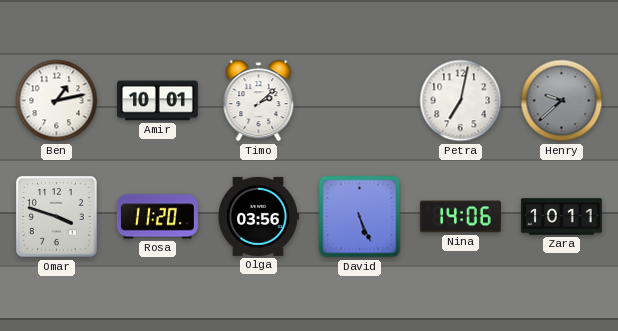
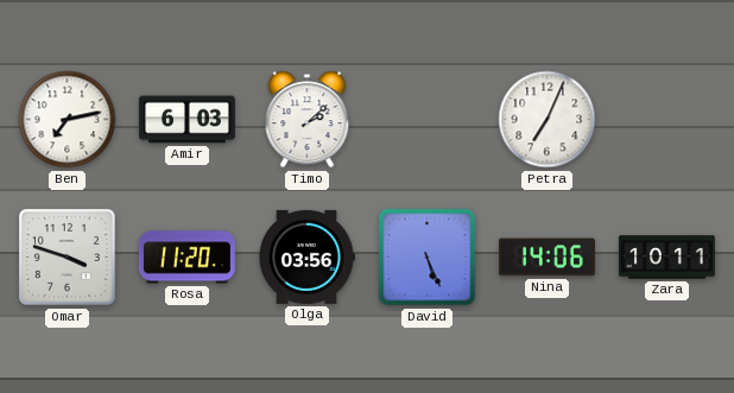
Ben: 1:13 -> 7:13
Amir: 10:01 -> 6:03
Petra: 7:02 -> 7:04
Henry: 9:38 -> none
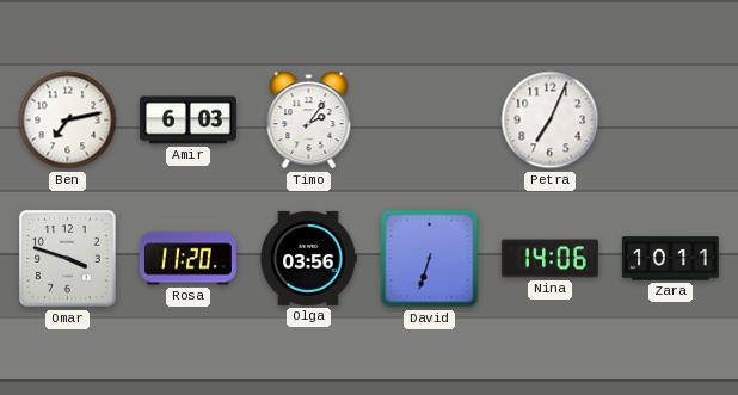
Timo: 2:08 -> 2:06
David: 5:26 -> 6:33
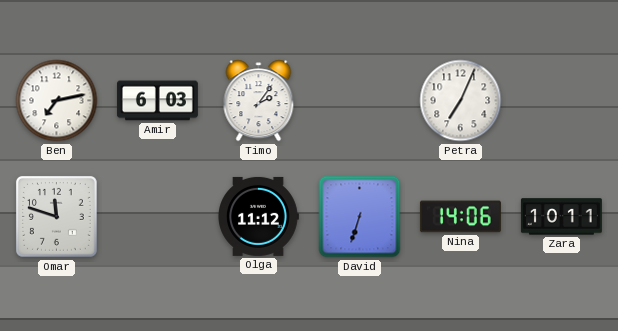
Omar: 3:48 -> 11:48
Rosa: 11:20 -> none
Olga: 03:56 -> 11:12
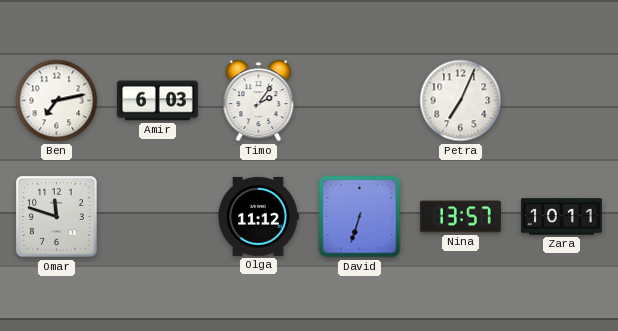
Nina: 14:06 -> 13:57
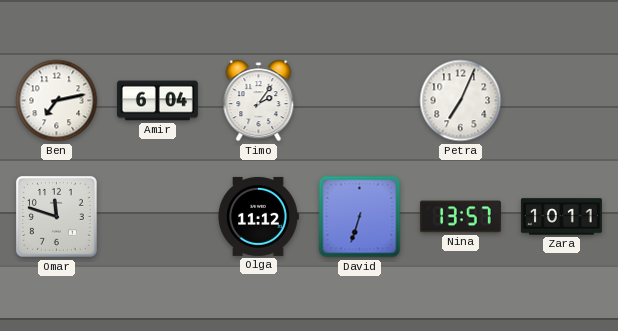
Amir: 6:03 -> 6:04
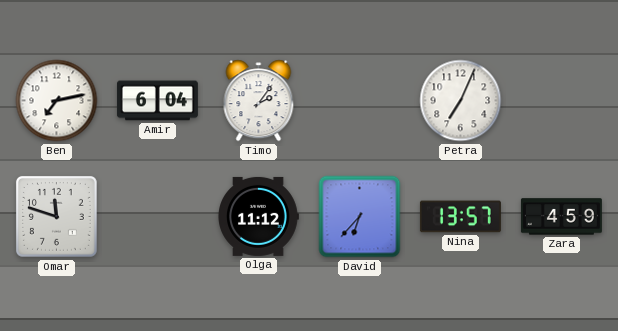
David: 6:33 -> 6:37
Zara: 10:11 -> 4:59
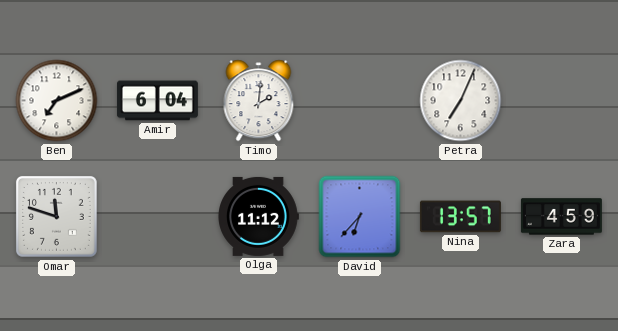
Ben: 7:13 -> 7:11
Timo: 2:06 -> 2:01
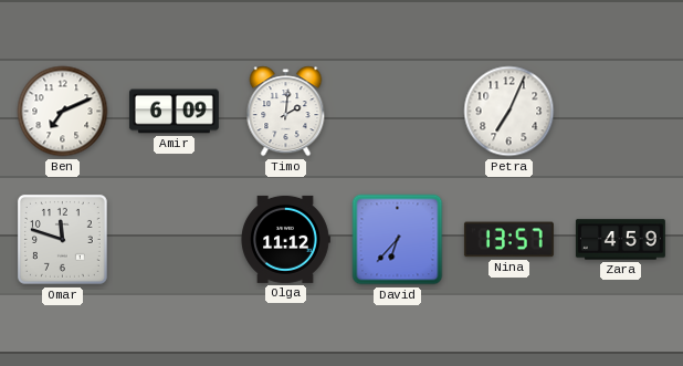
Amir: 6:04 -> 6:09
